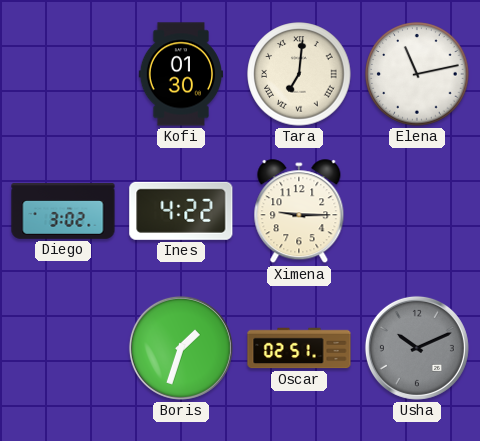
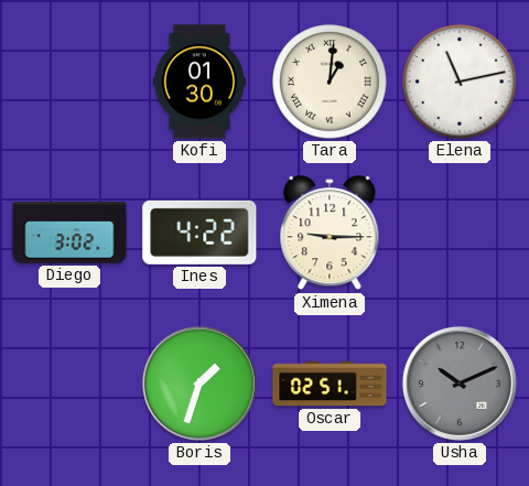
Tara: 7:01 -> 1:01
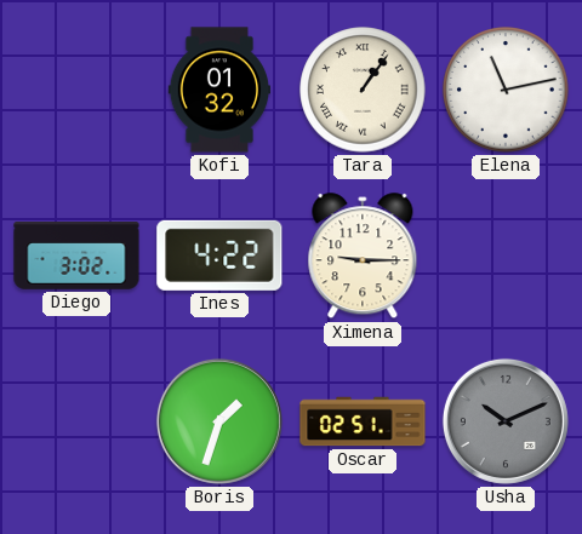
Kofi: 01:30 -> 01:32
Tara: 1:01 -> 1:06
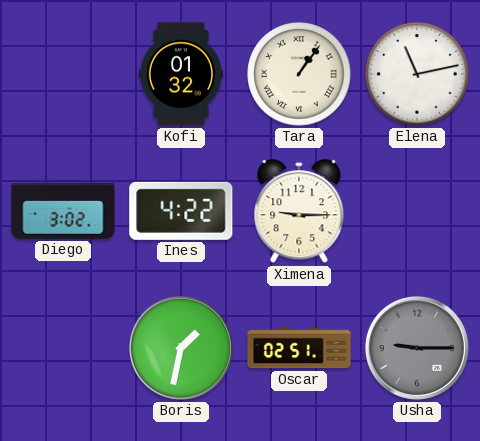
Boris: 1:33 -> 1:32
Usha: 10:11 -> 9:15
